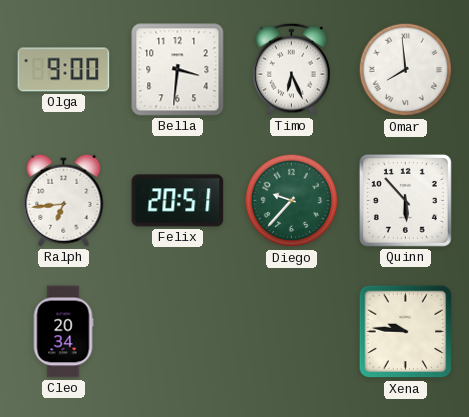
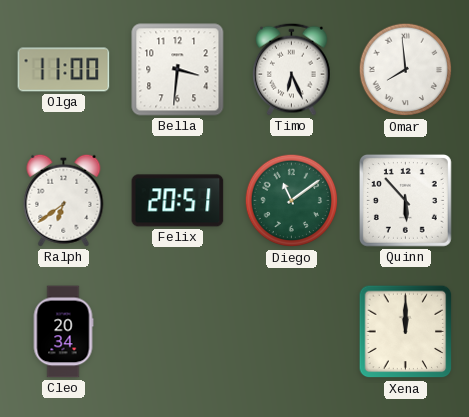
Olga: 9:00 -> 11:00
Ralph: 6:44 -> 6:39
Diego: 9:37 -> 11:09
Xena: 9:46 -> 12:00
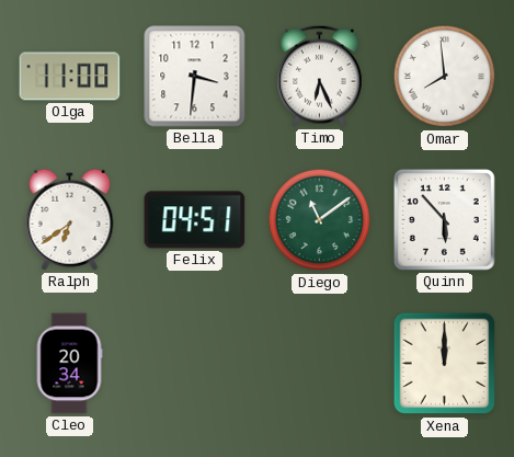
Felix: 20:51 -> 04:51
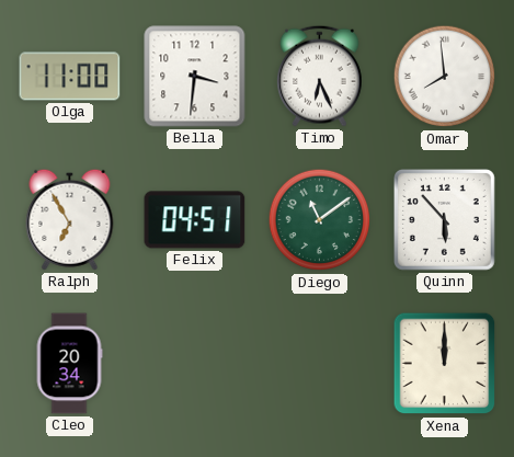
Ralph: 6:39 -> 6:55
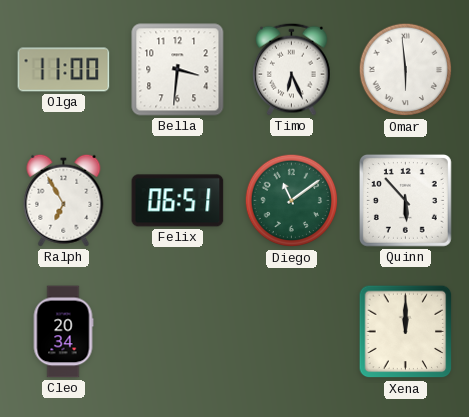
Omar: 7:59 -> 5:59
Felix: 04:51 -> 06:51
